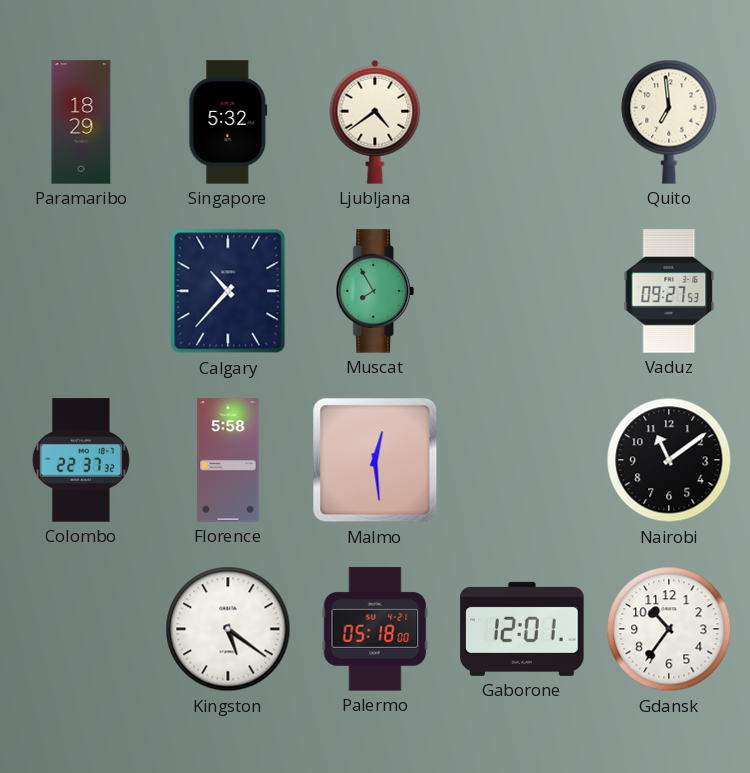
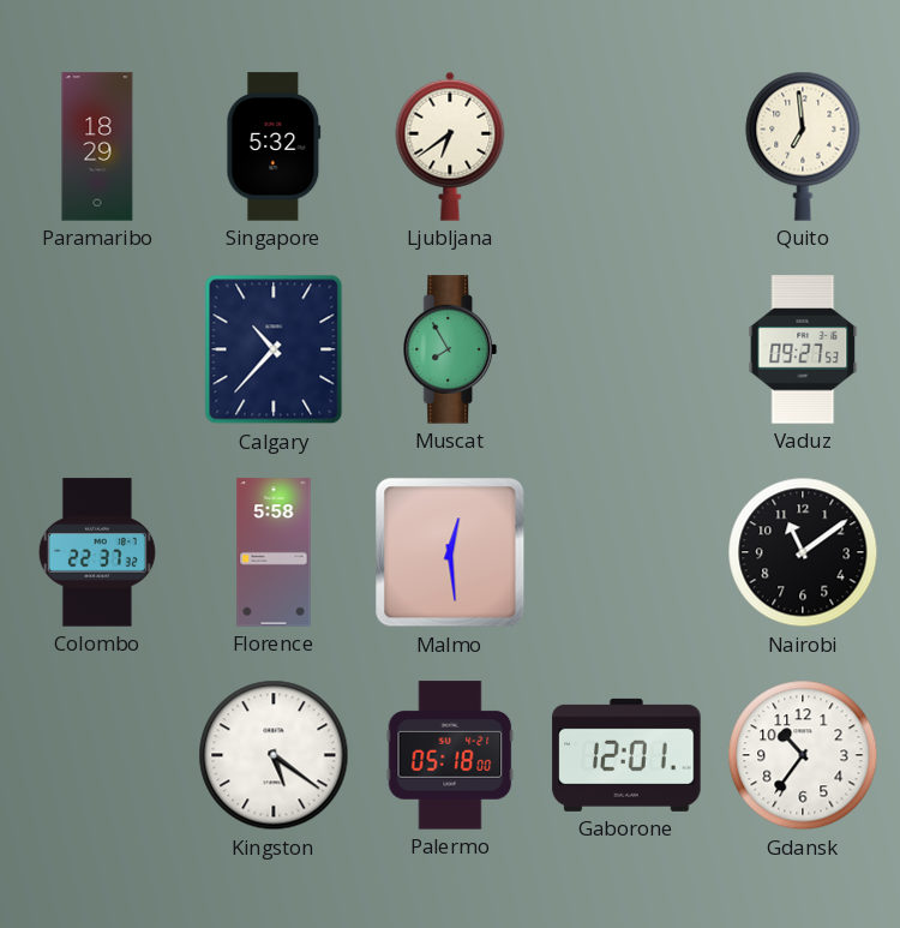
Ljubljana: 4:39 -> 6:39
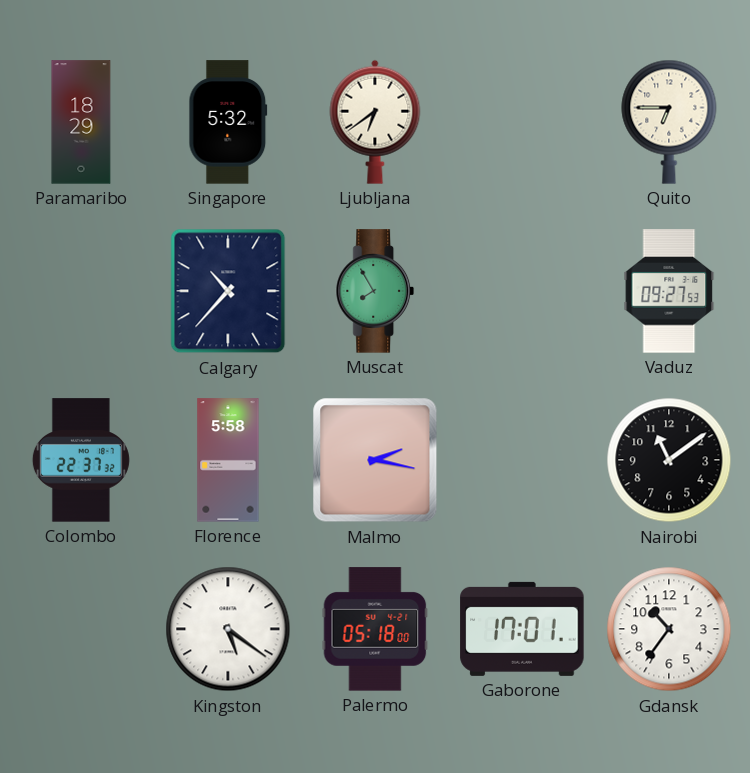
Quito: 6:59 -> 6:45
Malmo: 12:29 -> 2:17
Gaborone: 12:01 -> 17:01
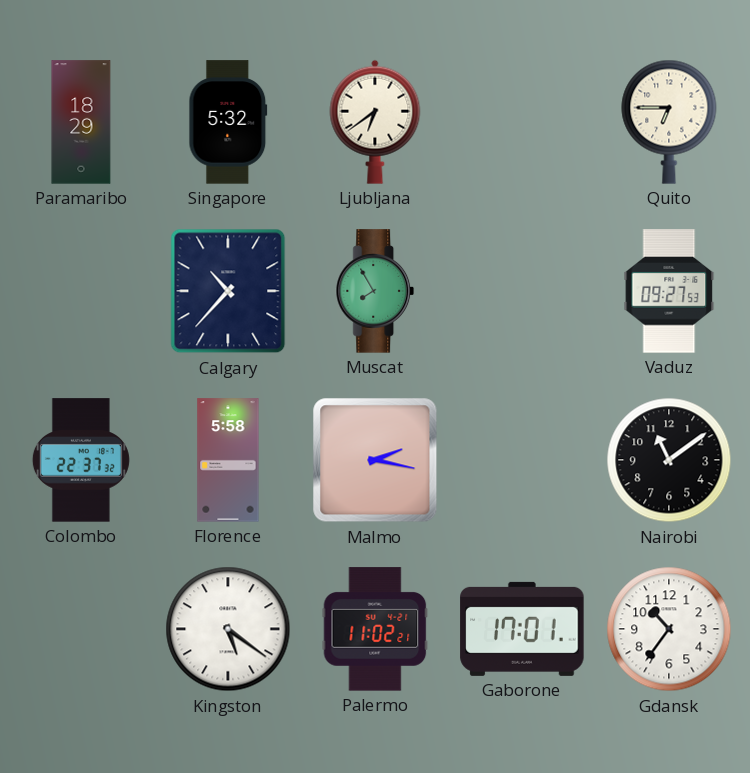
Palermo: 05:18 -> 11:02
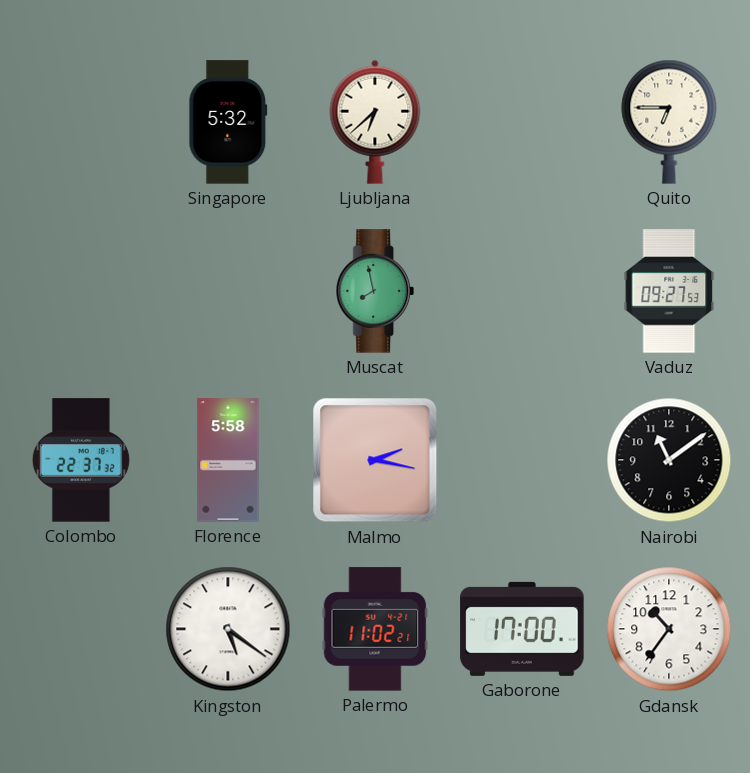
Paramaribo: 18:29 -> none
Ljubljana: 6:39 -> 6:38
Calgary: 10:37 -> none
Muscat: 7:55 -> 7:58
Gaborone: 17:01 -> 17:00
